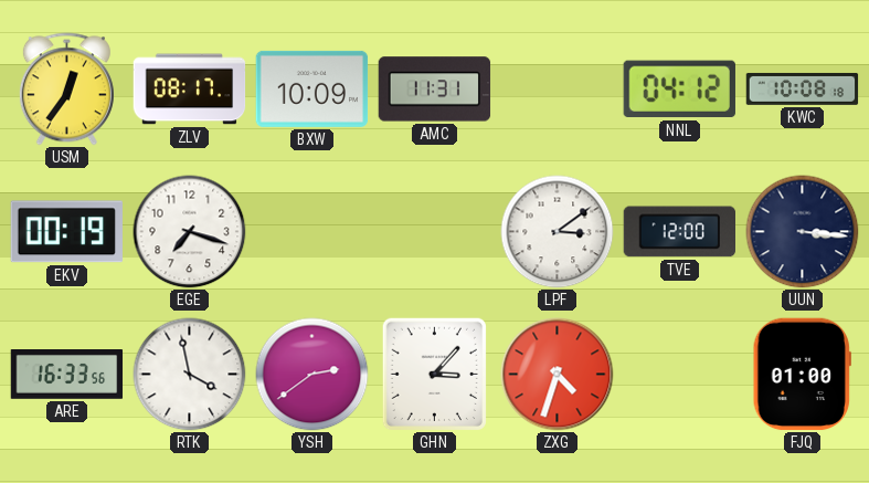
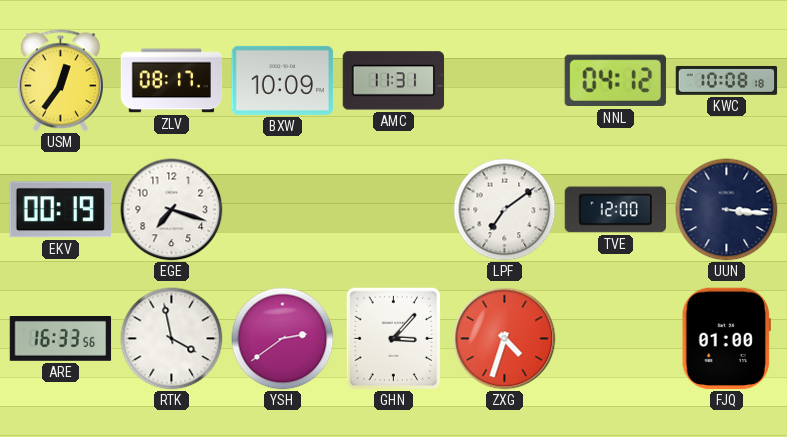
LPF: 3:09 -> 7:09
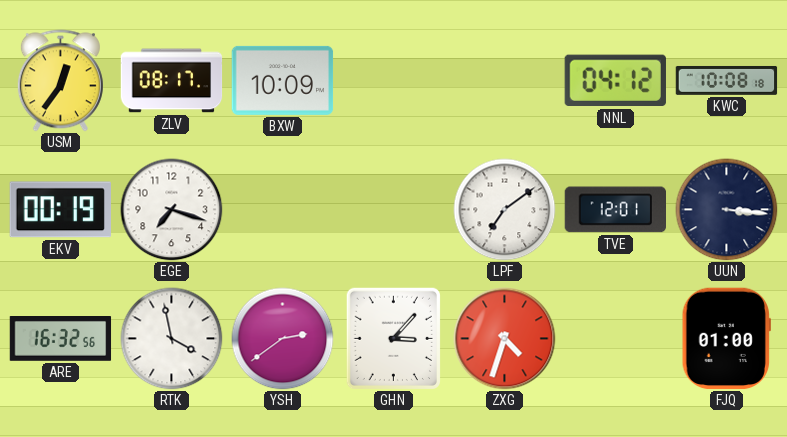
AMC: 11:31 -> none
TVE: 12:00 -> 12:01
ARE: 16:33 -> 16:32
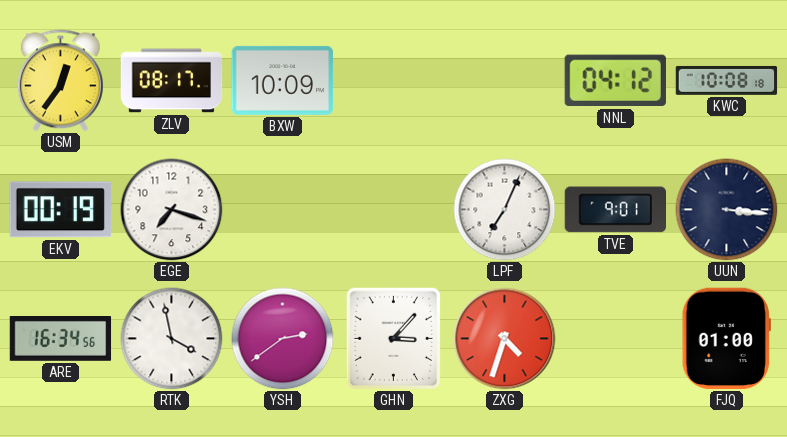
LPF: 7:09 -> 7:04
TVE: 12:01 -> 9:01
ARE: 16:32 -> 16:34
